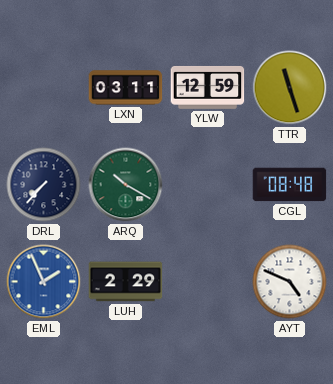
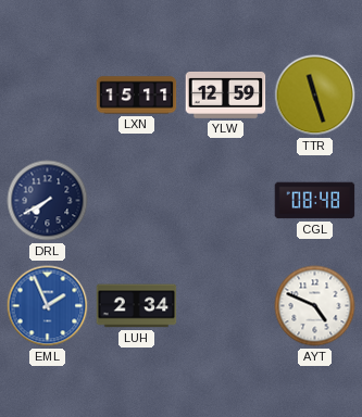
LXN: 03:11 -> 15:11
DRL: 7:37 -> 7:40
ARQ: 10:20 -> none
LUH: 2:29 -> 2:34
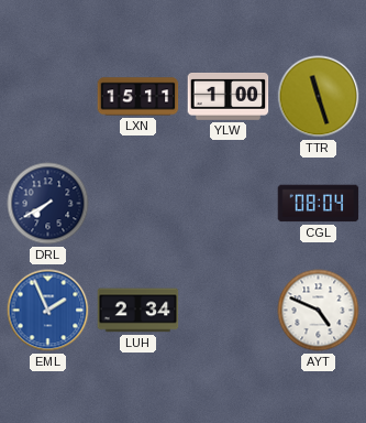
YLW: 12:59 -> 1:00
CGL: 08:48 -> 08:04
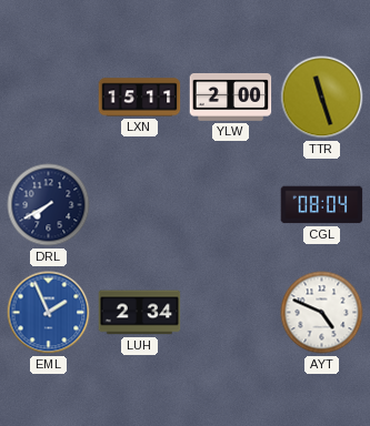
YLW: 1:00 -> 2:00
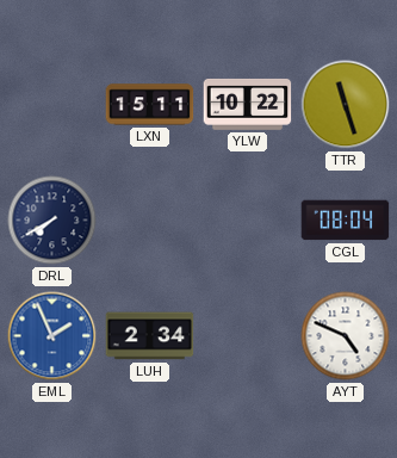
YLW: 2:00 -> 10:22
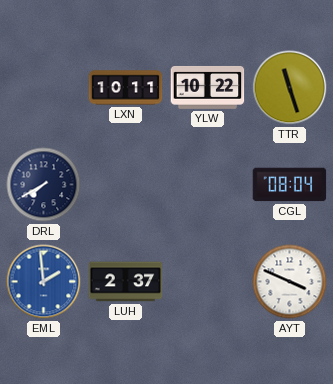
LXN: 15:11 -> 10:11
EML: 1:56 -> 1:59
LUH: 2:34 -> 2:37
AYT: 4:49 -> 3:49
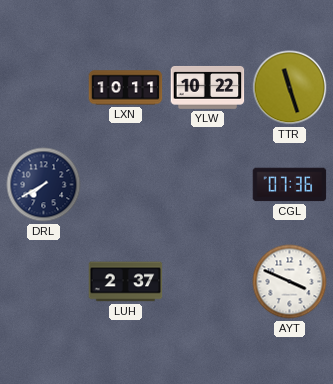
CGL: 08:04 -> 07:36
EML: 1:59 -> none
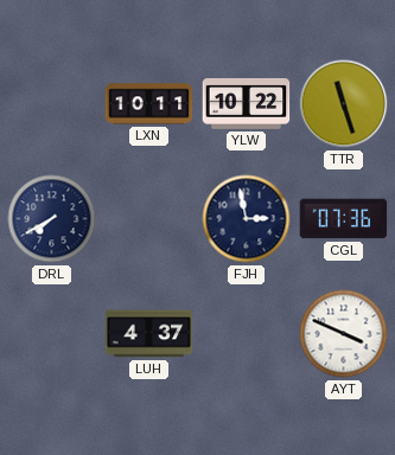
FJH: none -> 2:58
LUH: 2:37 -> 4:37
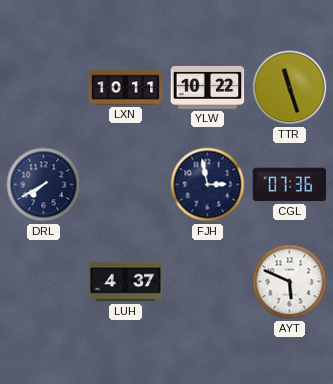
AYT: 3:49 -> 5:49
